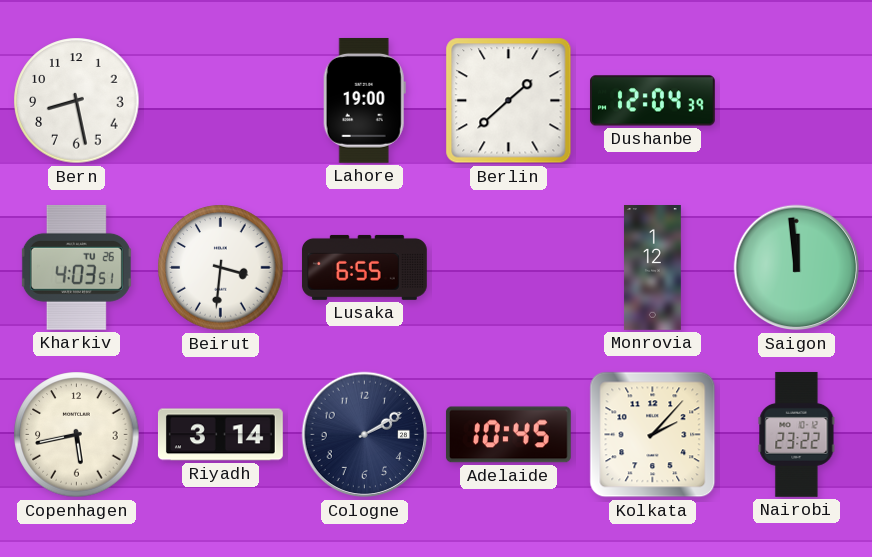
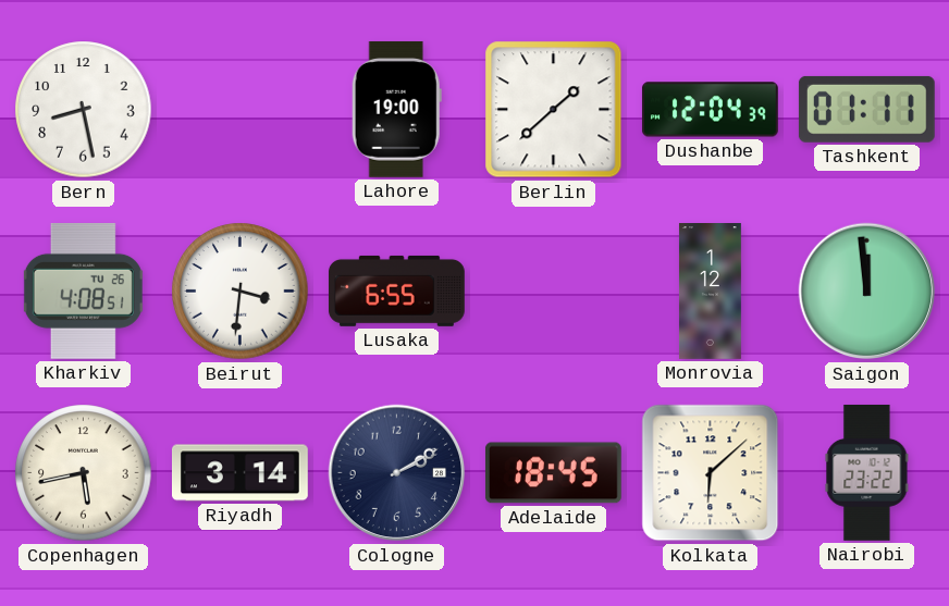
Tashkent: none -> 01:11
Kharkiv: 4:03 -> 4:08
Adelaide: 10:45 -> 18:45
Kolkata: 2:07 -> 6:08
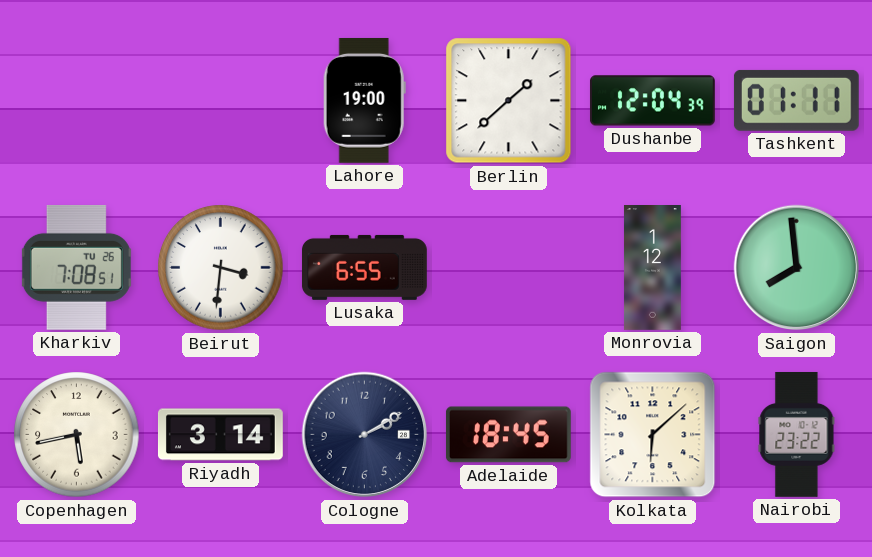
Bern: 8:28 -> none
Kharkiv: 4:08 -> 7:08
Saigon: 11:59 -> 7:59
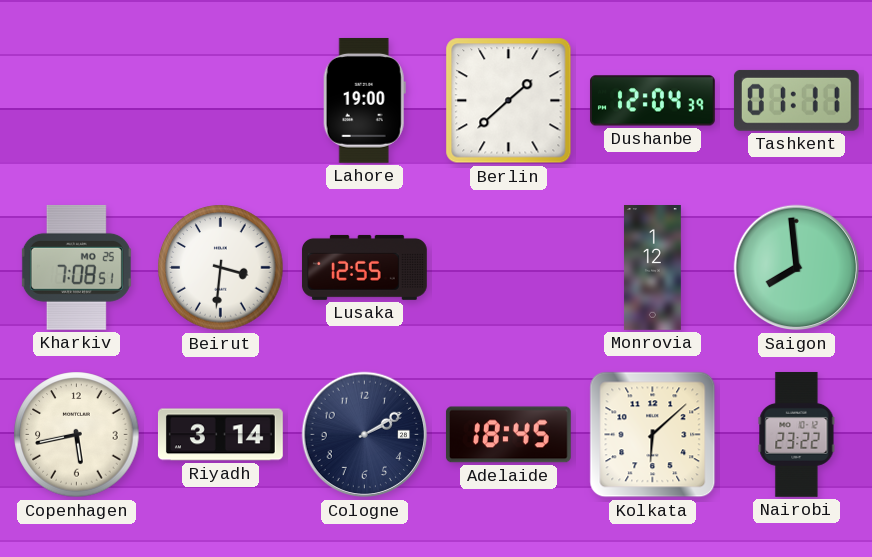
Kharkiv date: TU 26 -> MO 25
Lusaka: 6:55 -> 12:55
